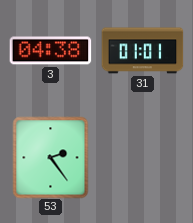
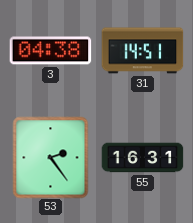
31: 01:01 -> 14:51
55: none -> 16:31
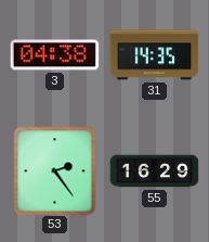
31: 14:51 -> 14:35
55: 16:31 -> 16:29
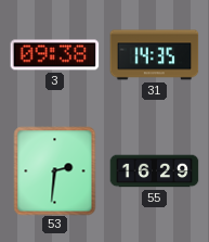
3: 04:38 -> 09:38
53: 2:24 -> 2:31
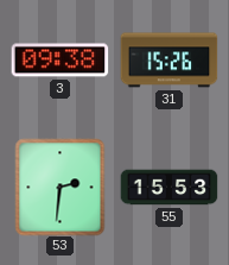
31: 14:35 -> 15:26
55: 16:29 -> 15:53
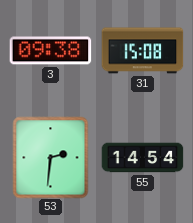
31: 15:26 -> 15:08
55: 15:53 -> 14:54
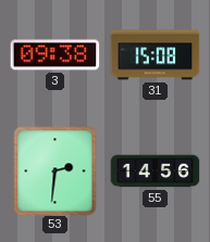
55: 14:54 -> 14:56
